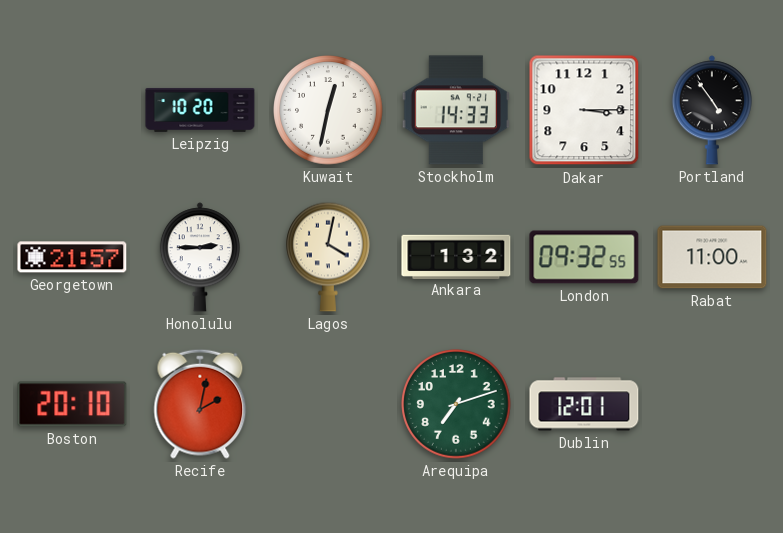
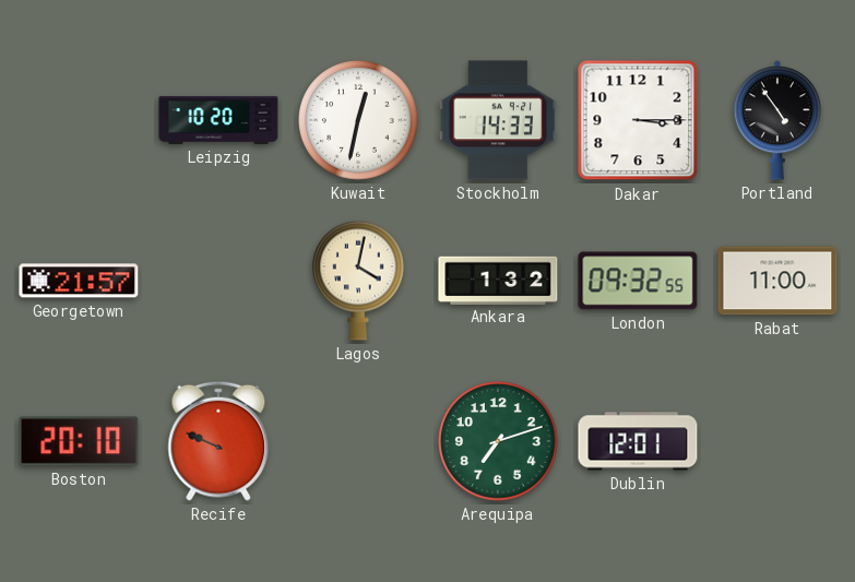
Honolulu: 2:45 -> none
Recife: 2:02 -> 9:49
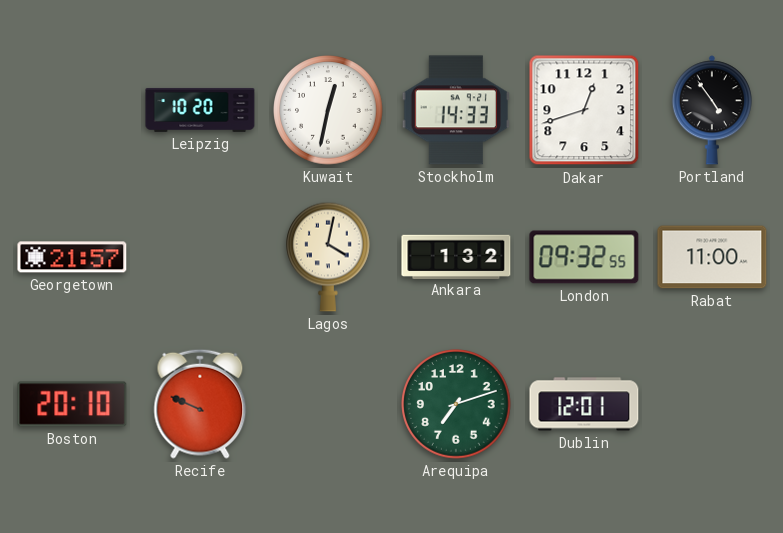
Dakar: 3:15 -> 12:42
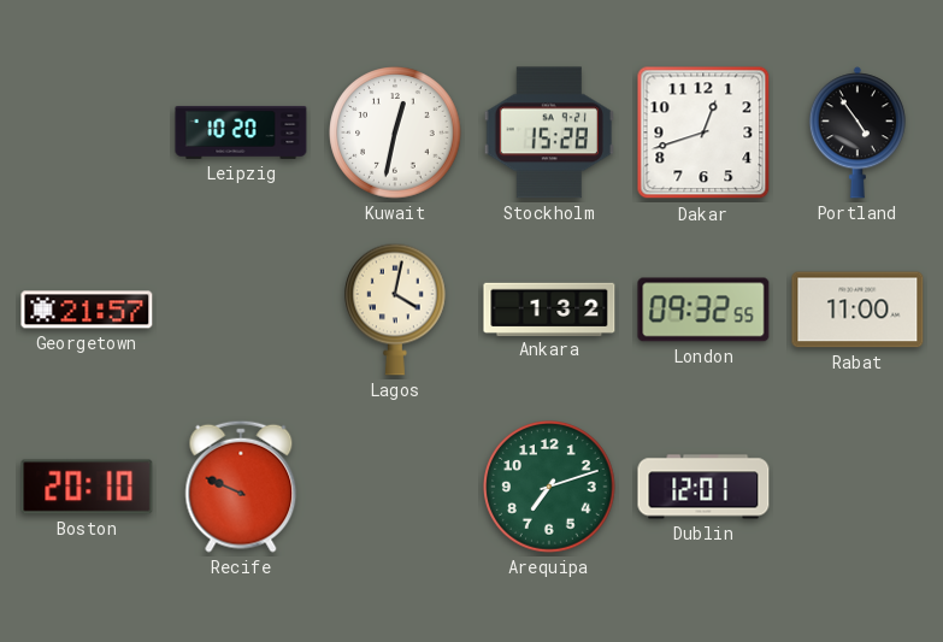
Stockholm: 14:33 -> 15:28
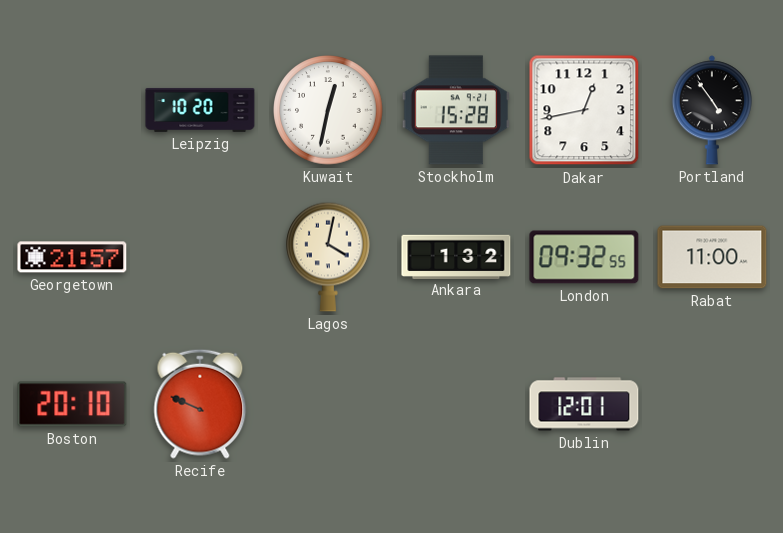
Dakar: 12:42 -> 12:43
Arequipa: 7:12 -> none
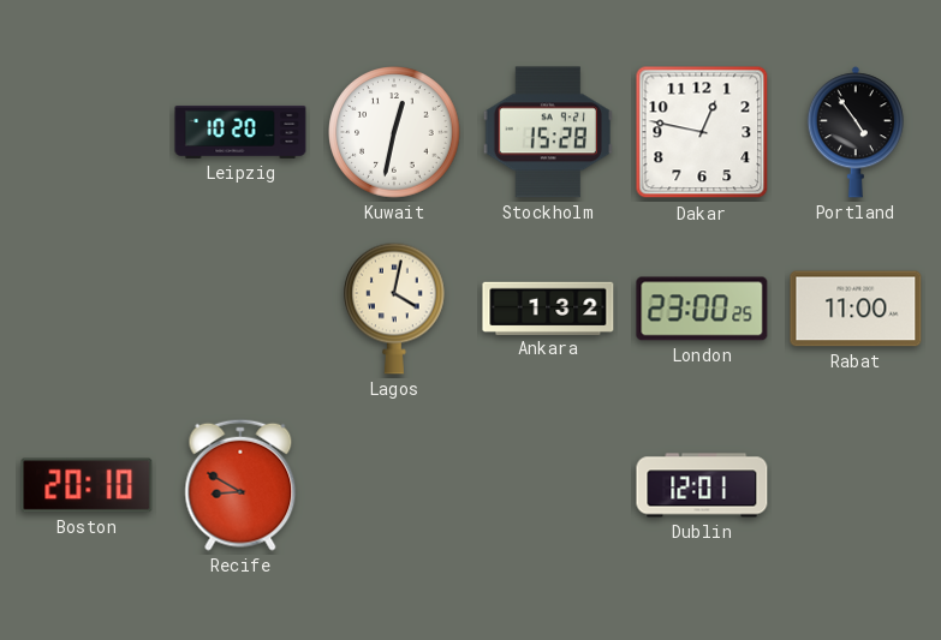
Dakar: 12:43 -> 12:47
Georgetown: 21:57 -> none
London: 09:32 -> 23:00
Recife: 9:49 -> 8:50
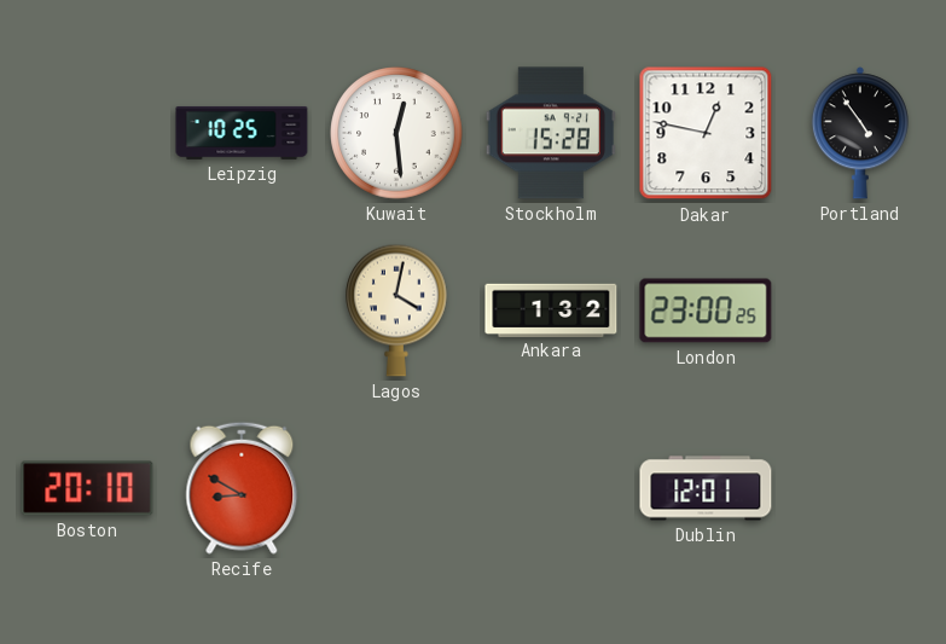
Leipzig: 10:20 -> 10:25
Kuwait: 12:32 -> 12:29
Rabat: 11:00 -> none
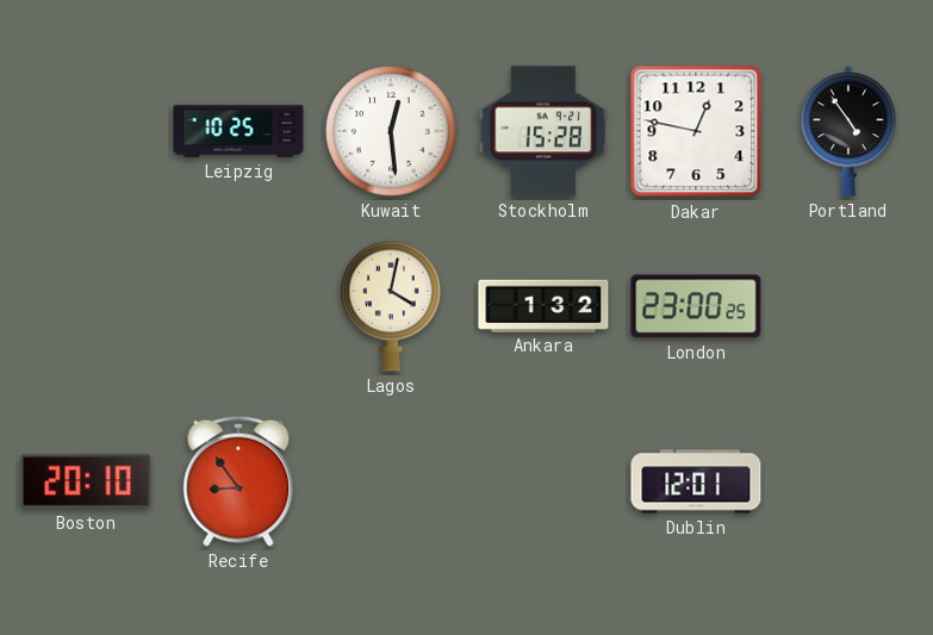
Recife: 8:50 -> 8:54
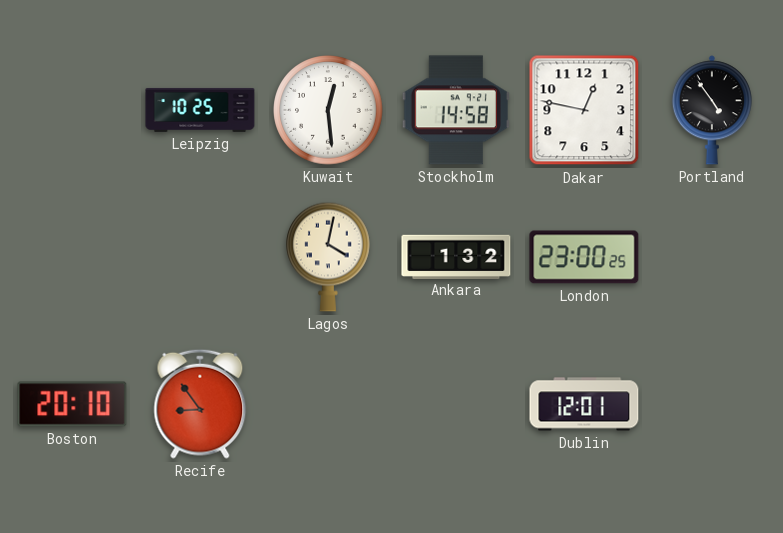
Stockholm: 15:28 -> 14:58
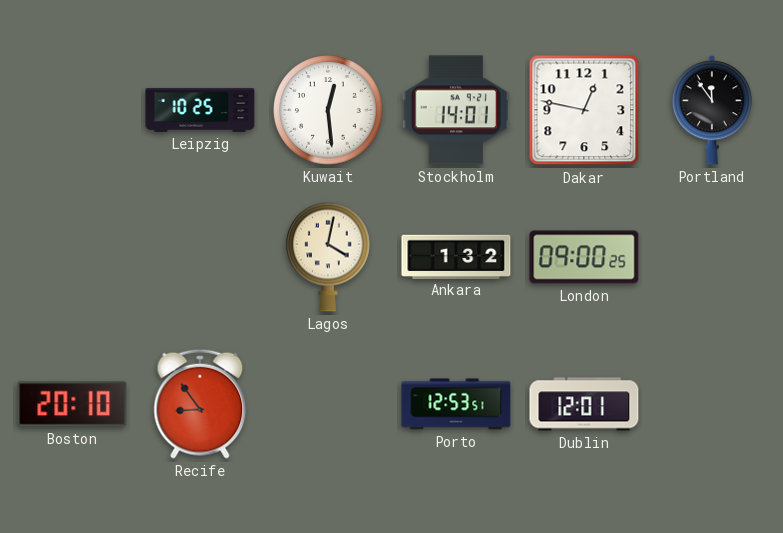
Stockholm: 14:58 -> 14:01
Portland: 4:54 -> 11:54
London: 23:00 -> 09:00
Porto: none -> 12:53
